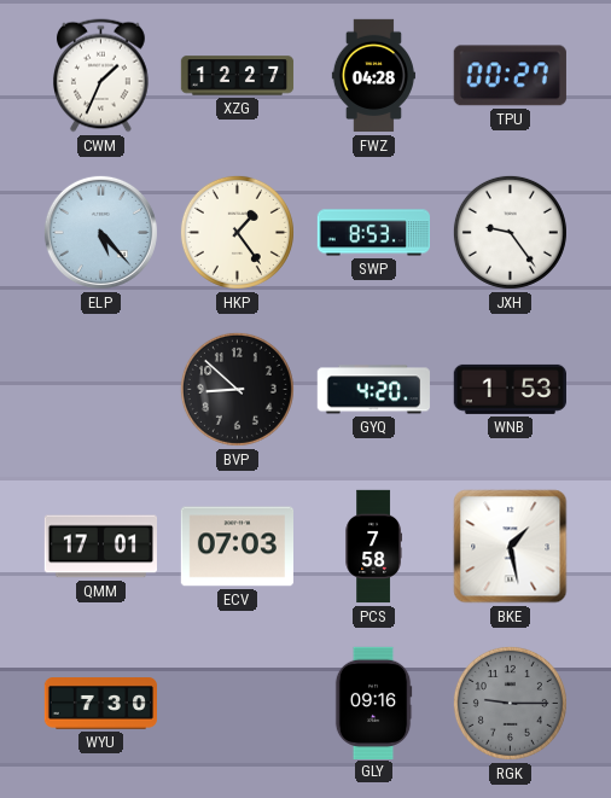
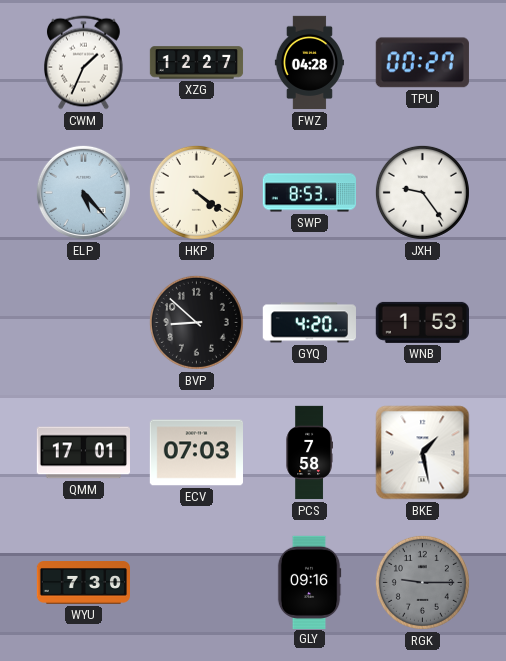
HKP: 1:24 -> 4:21
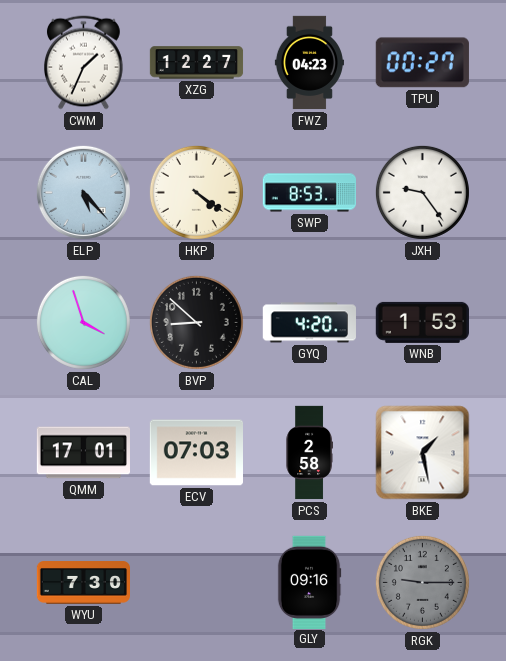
FWZ: 04:28 -> 04:23
CAL: none -> 3:57
PCS: 7:58 -> 2:58
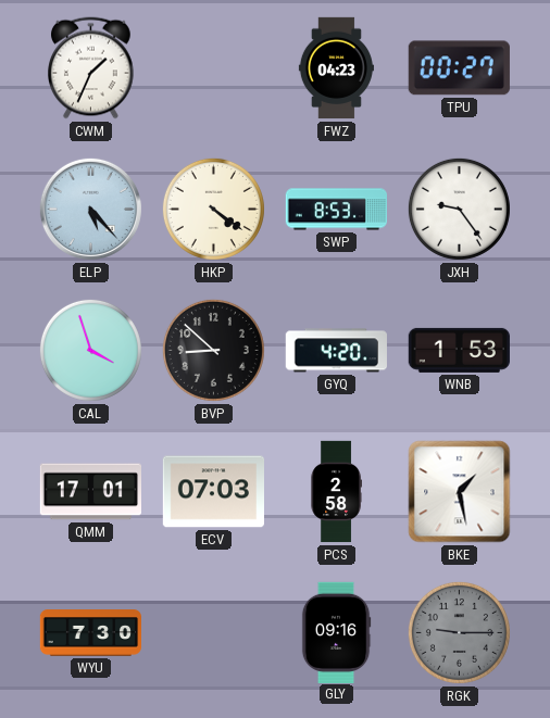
XZG: 12:27 -> none
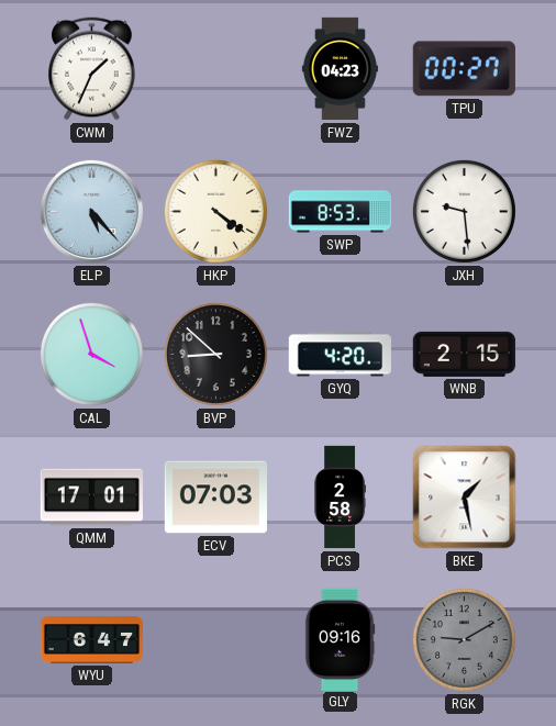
JXH: 9:24 -> 9:29
WNB: 1:53 -> 2:15
WYU: 7:30 -> 6:47
RGK: 9:15 -> 9:10
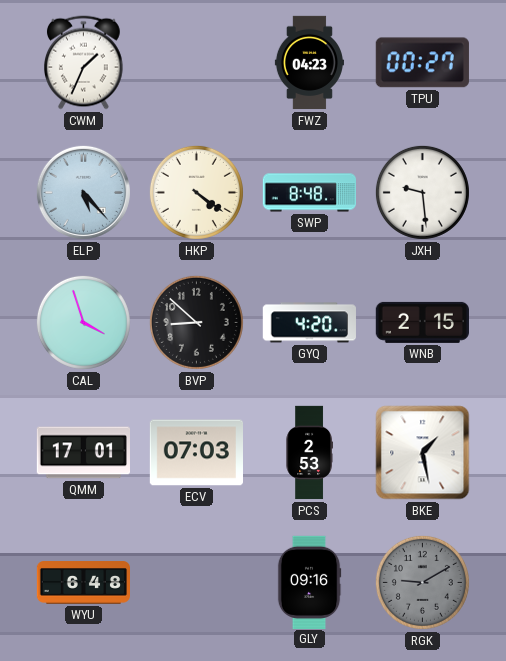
SWP: 8:53 -> 8:48
PCS: 2:58 -> 2:53
WYU: 6:47 -> 6:48
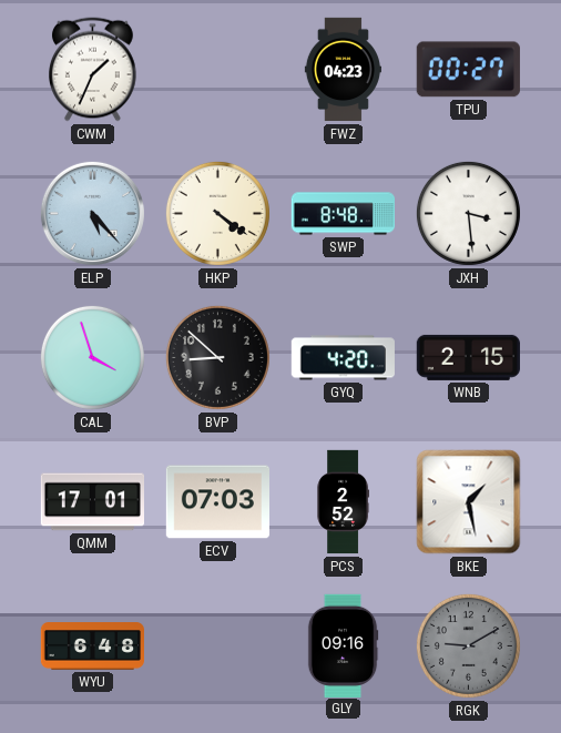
JXH: 9:29 -> 3:29
PCS: 2:53 -> 2:52
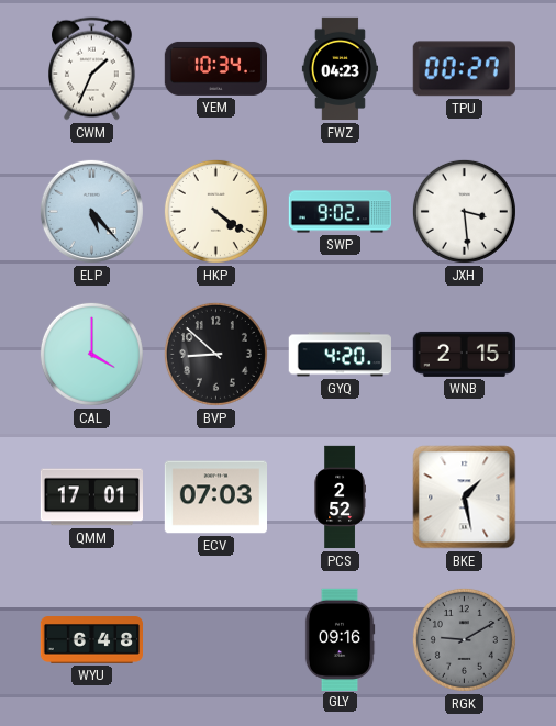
YEM: none -> 10:34
SWP: 8:48 -> 9:02
CAL: 3:57 -> 4:00
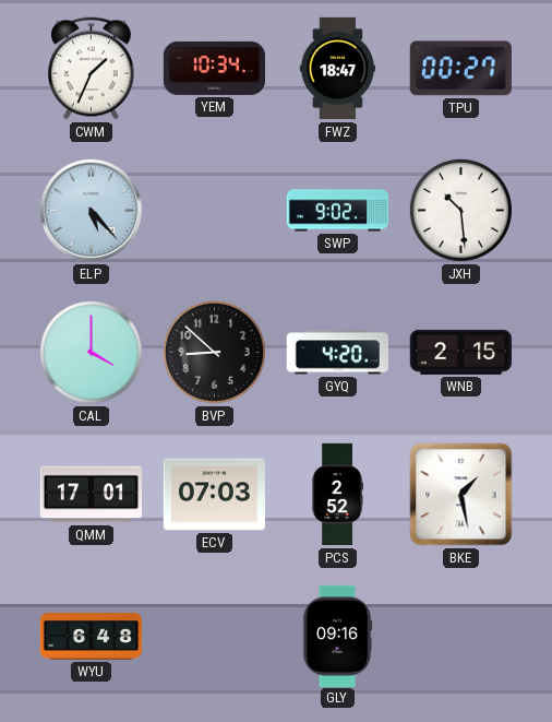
FWZ: 04:23 -> 18:47
HKP: 4:21 -> none
JXH: 3:29 -> 10:29
RGK: 9:10 -> none
